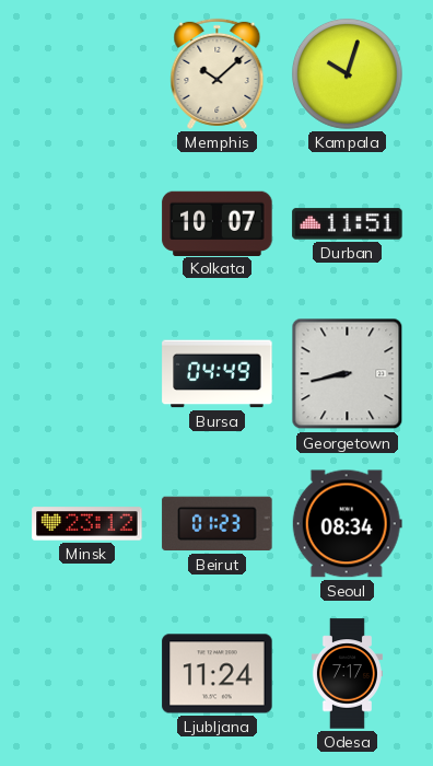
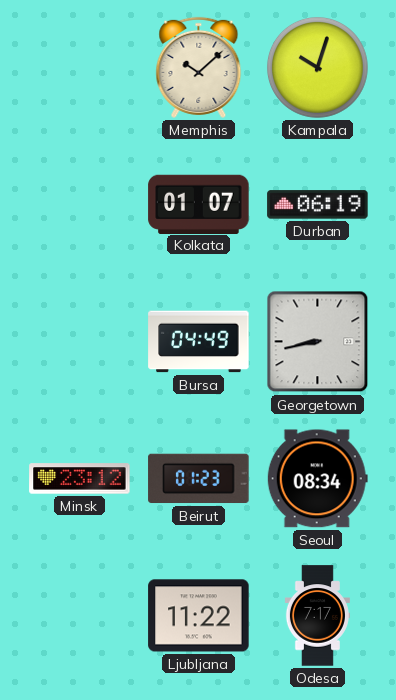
Kolkata: 10:07 -> 01:07
Durban: 11:51 -> 06:19
Ljubljana: 11:24 -> 11:22
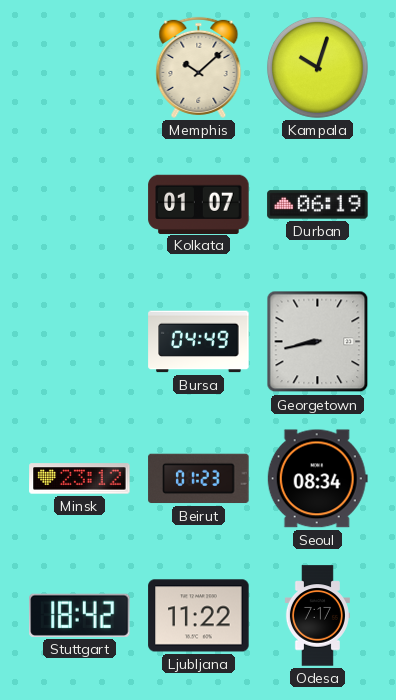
Stuttgart: none -> 18:42
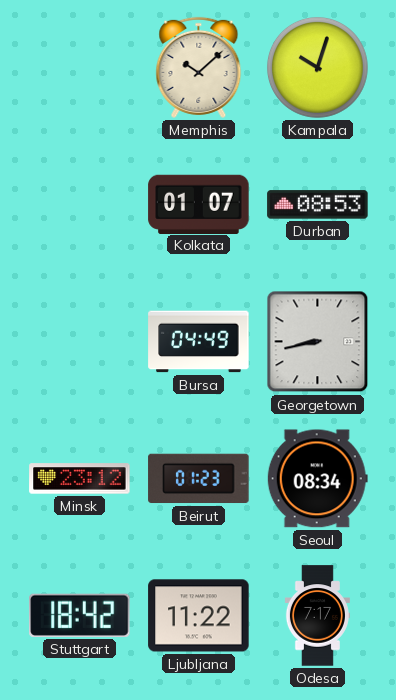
Durban: 06:19 -> 08:53
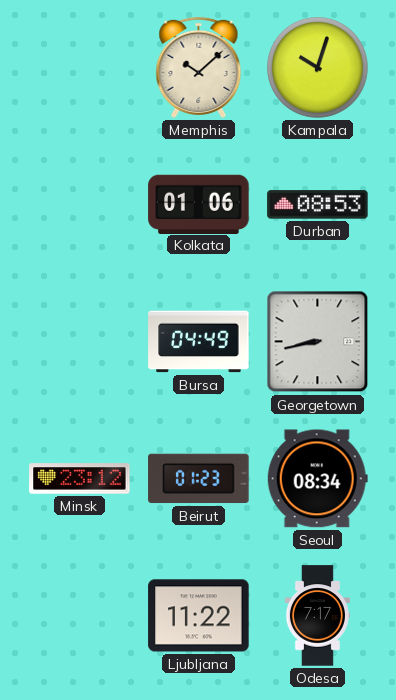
Kolkata: 01:07 -> 01:06
Stuttgart: 18:42 -> none
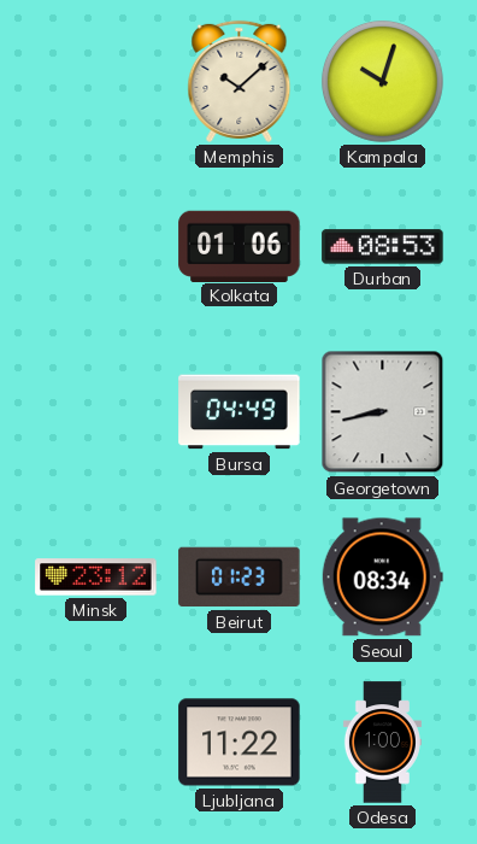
Odesa: 7:17 -> 1:00
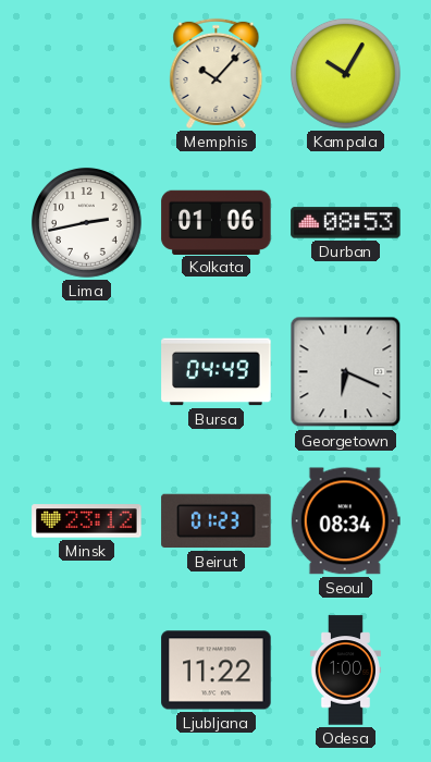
Memphis: 10:08 -> 10:07
Kampala: 10:03 -> 10:05
Lima: none -> 2:43
Georgetown: 8:43 -> 6:19
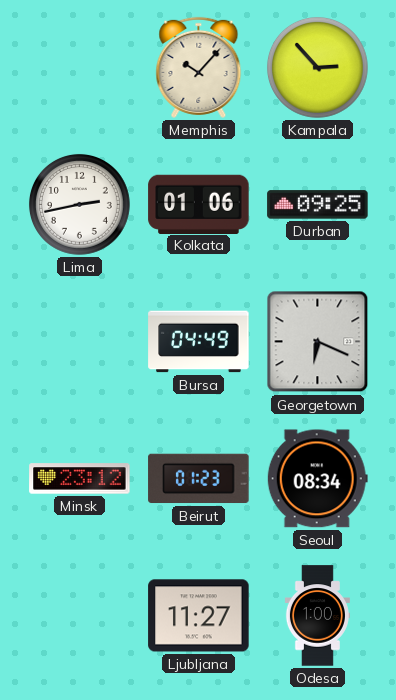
Kampala: 10:05 -> 2:53
Durban: 08:53 -> 09:25
Ljubljana: 11:22 -> 11:27
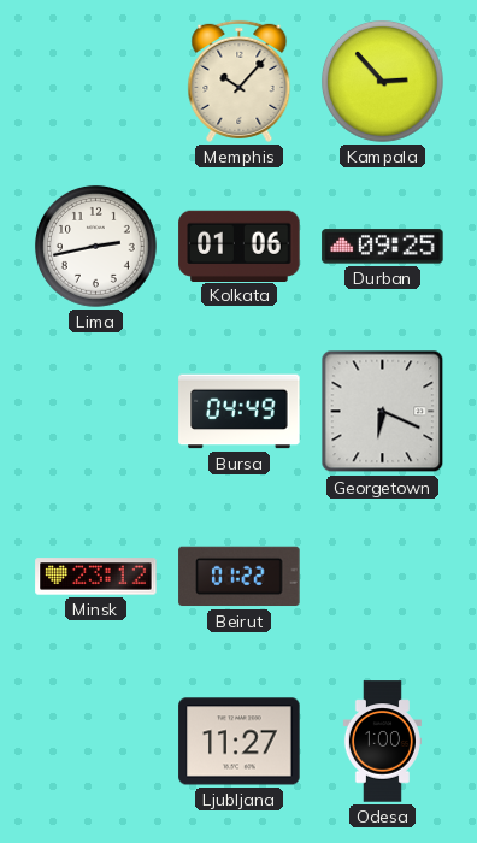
Beirut: 01:23 -> 01:22
Seoul: 08:34 -> none
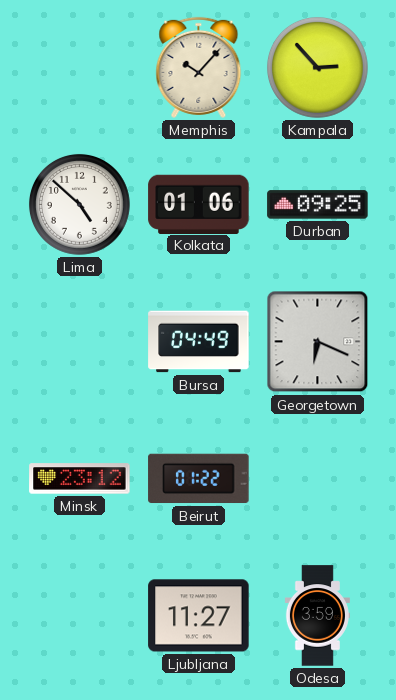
Lima: 2:43 -> 4:52
Odesa: 1:00 -> 3:59
